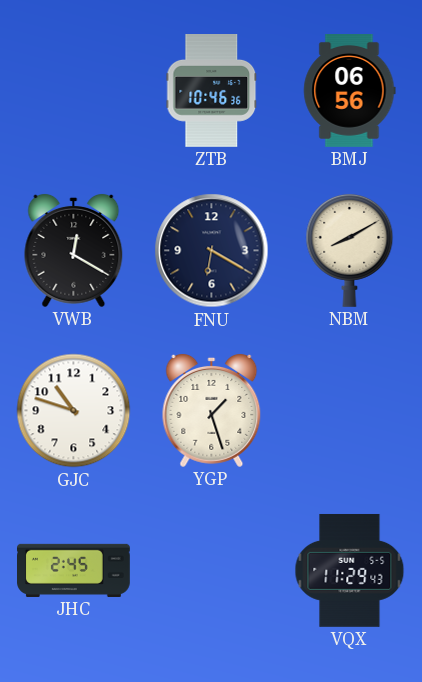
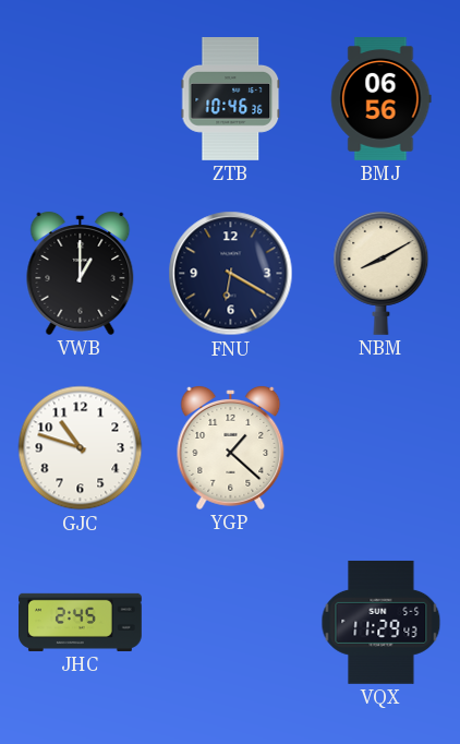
VWB: 12:20 -> 1:00
YGP: 1:27 -> 1:22
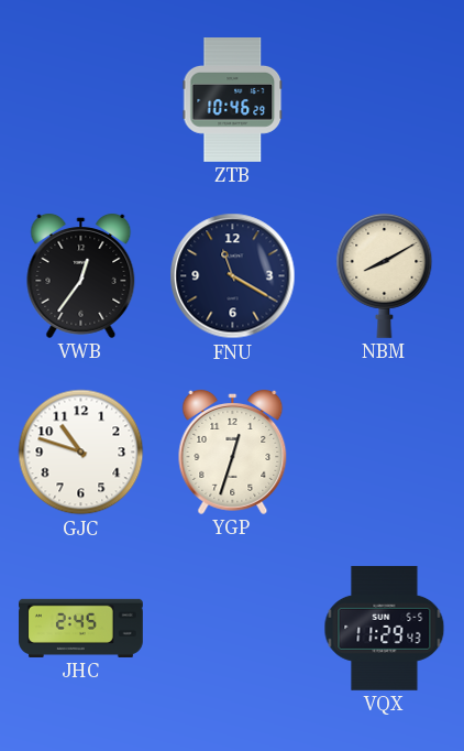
ZTB: 10:46:36 -> 10:46:29
BMJ: 06:56 -> none
VWB: 1:00 -> 12:36
FNU: 6:20 -> 11:20
YGP: 1:22 -> 12:33
